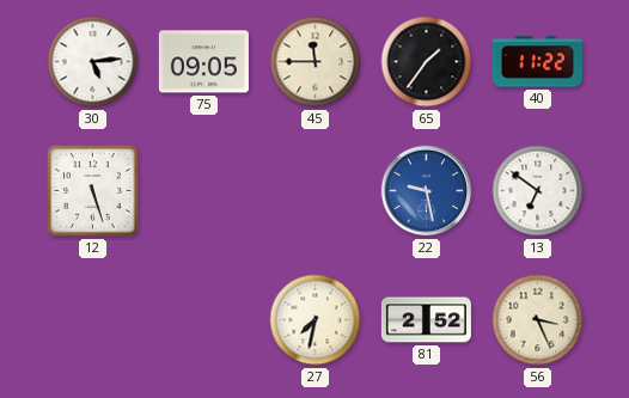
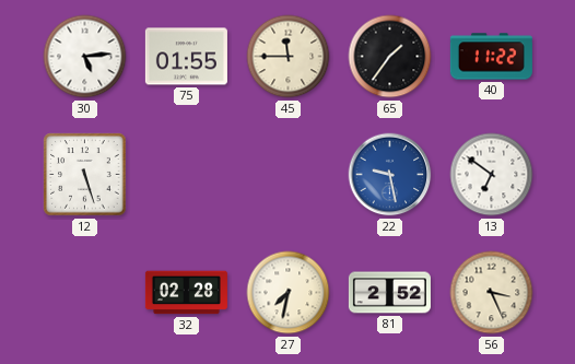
75: 09:05 -> 01:55
32: none -> 02:28
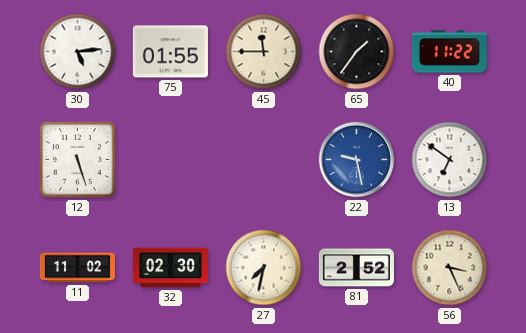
11: none -> 11:02
32: 02:28 -> 02:30
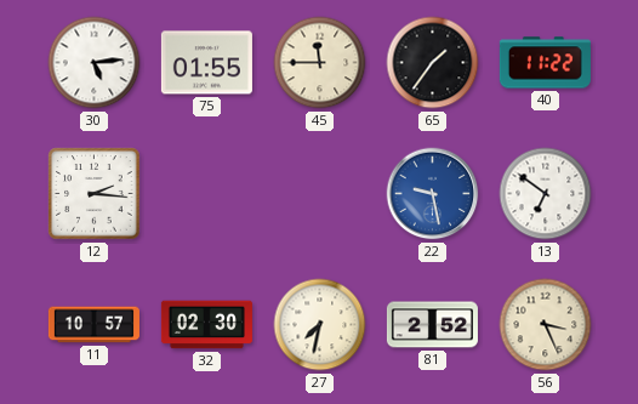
12: 5:27 -> 2:16
11: 11:02 -> 10:57
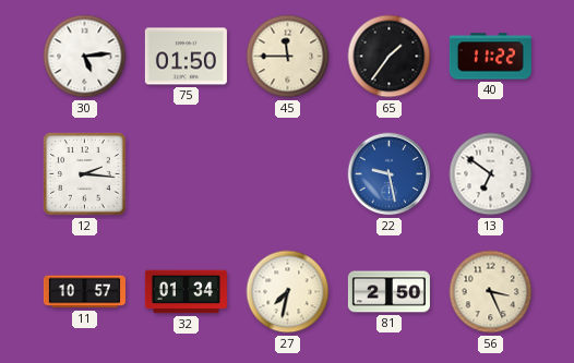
75: 01:55 -> 01:50
32: 02:30 -> 01:34
81: 2:52 -> 2:50
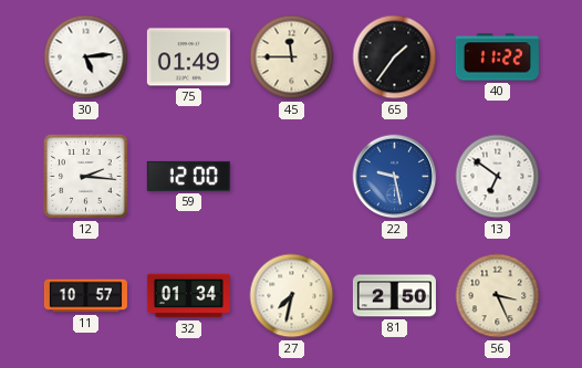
75: 01:50 -> 01:49
59: none -> 12:00
